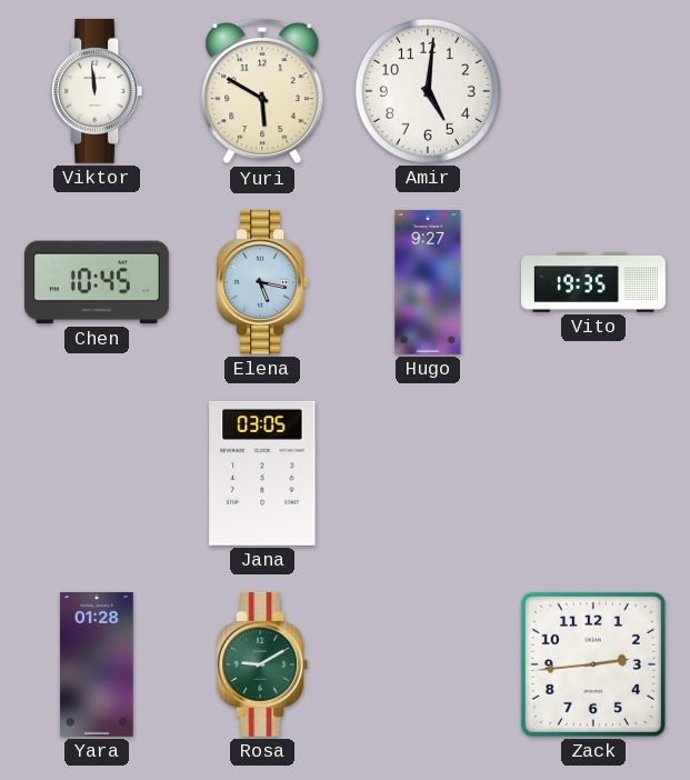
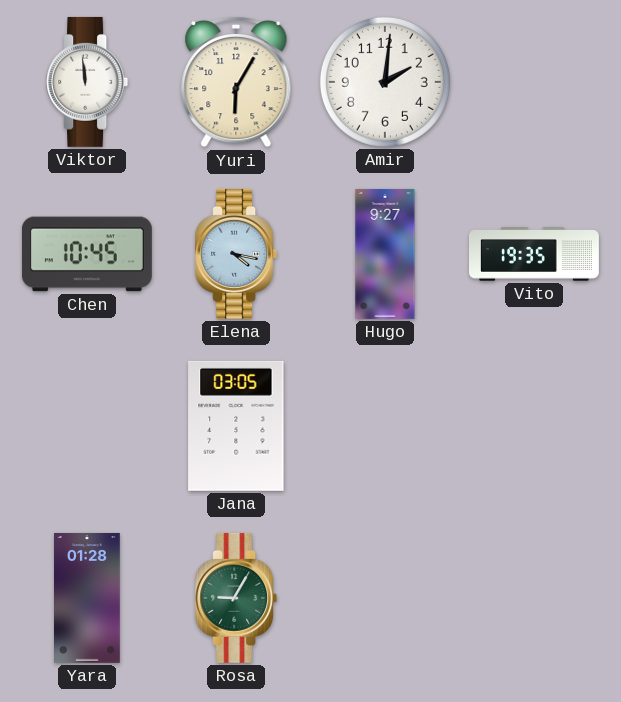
Yuri: 5:50 -> 6:05
Amir: 5:01 -> 2:01
Elena: 5:17 -> 4:17
Rosa: 9:10 -> 9:05
Zack: 2:44 -> none
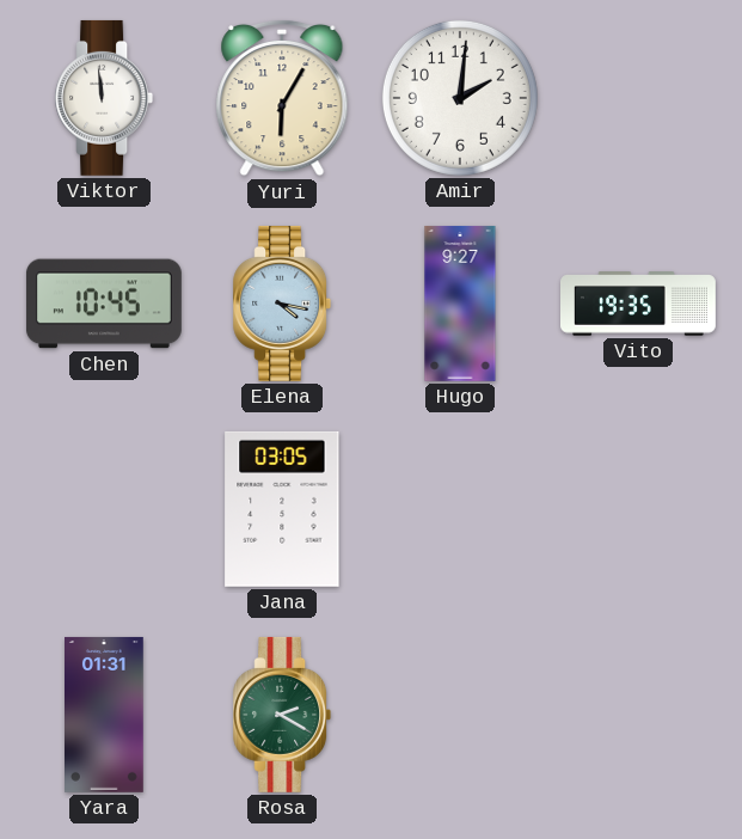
Yara: 01:28 -> 01:31
Rosa: 9:05 -> 2:20
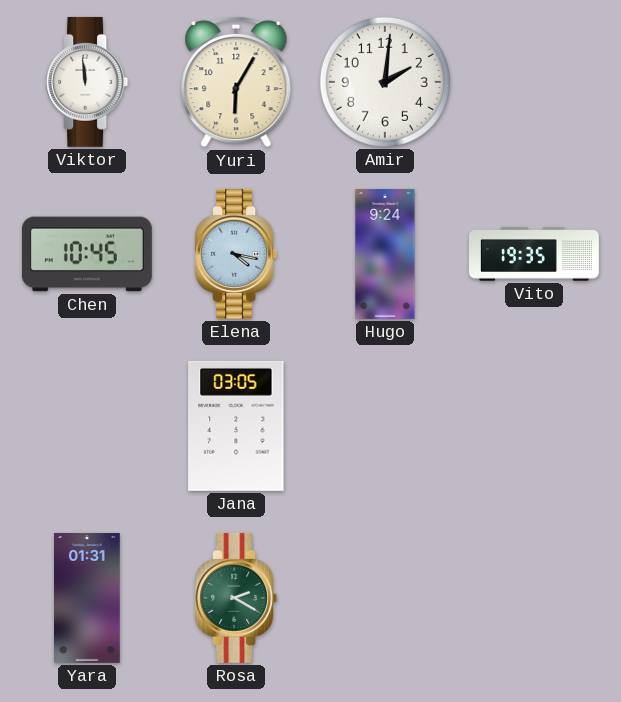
Hugo: 9:27 -> 9:24
